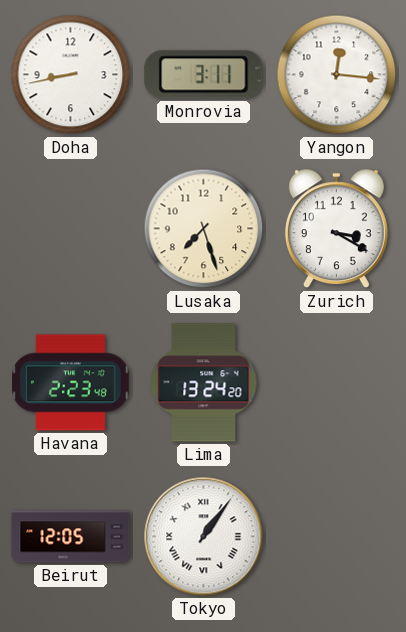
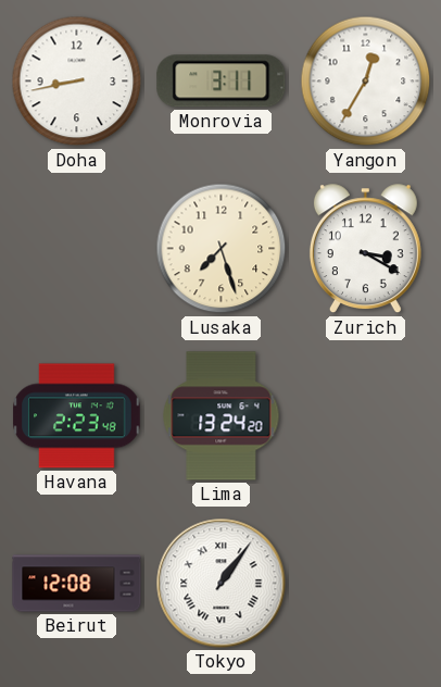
Yangon: 12:16 -> 12:35
Beirut: 12:05 -> 12:08
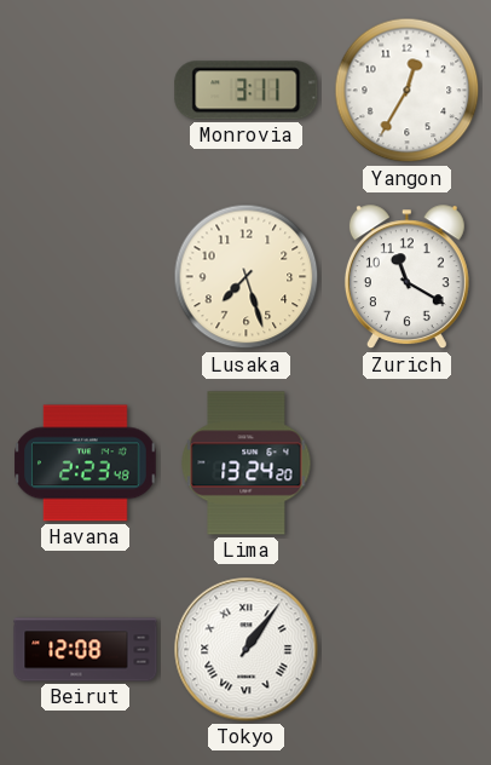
Doha: 8:43 -> none
Zurich: 3:20 -> 11:20
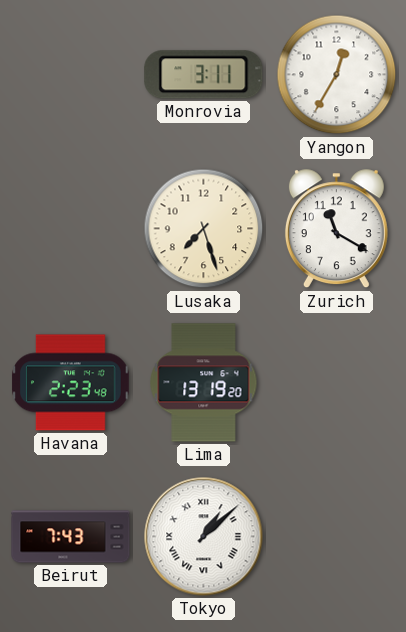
Lima: 13:24 -> 13:19
Beirut: 12:08 -> 7:43
Tokyo: 1:06 -> 1:08
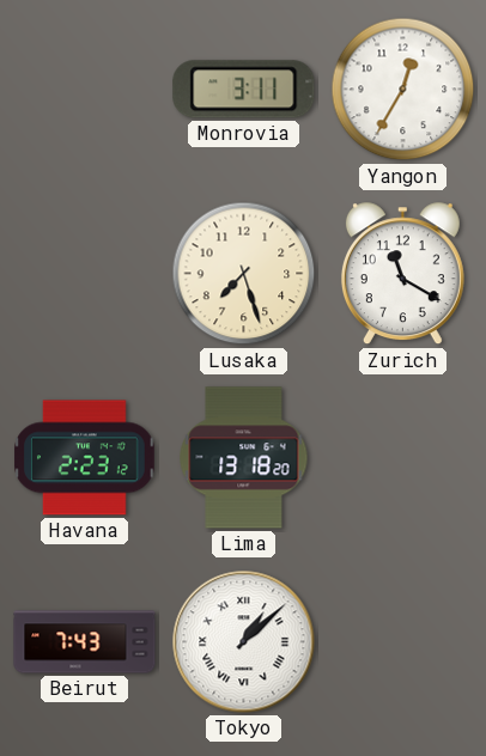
Havana: 2:23:48 -> 2:23:12
Lima: 13:19 -> 13:18
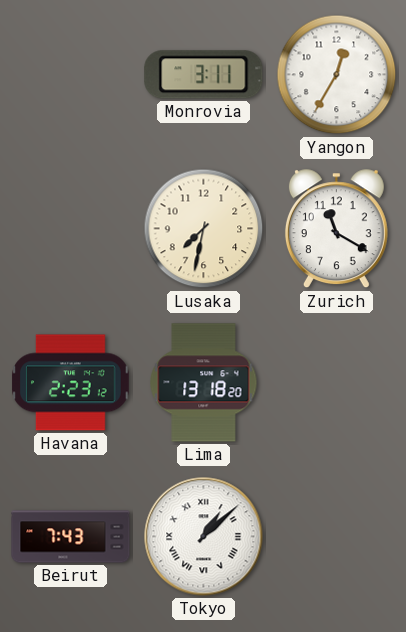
Lusaka: 7:27 -> 7:32
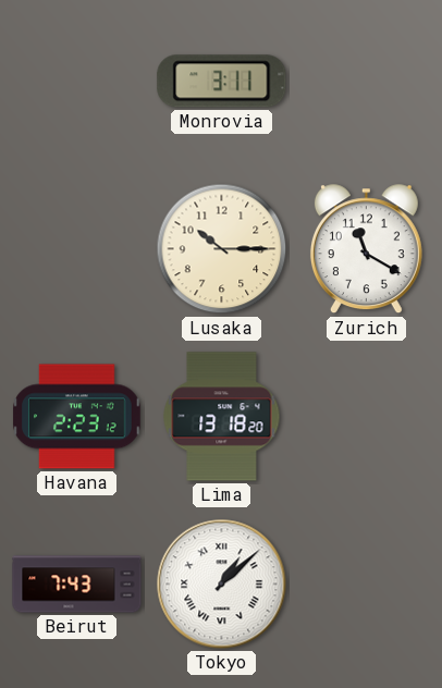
Yangon: 12:35 -> none
Lusaka: 7:32 -> 10:15
